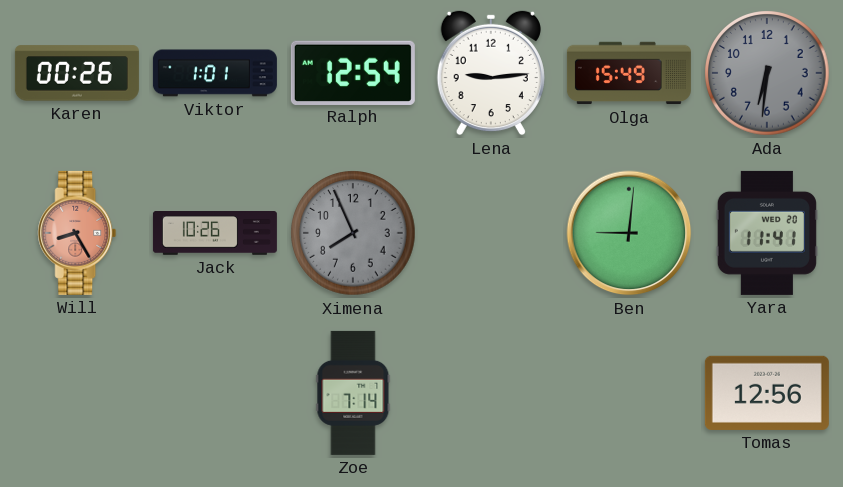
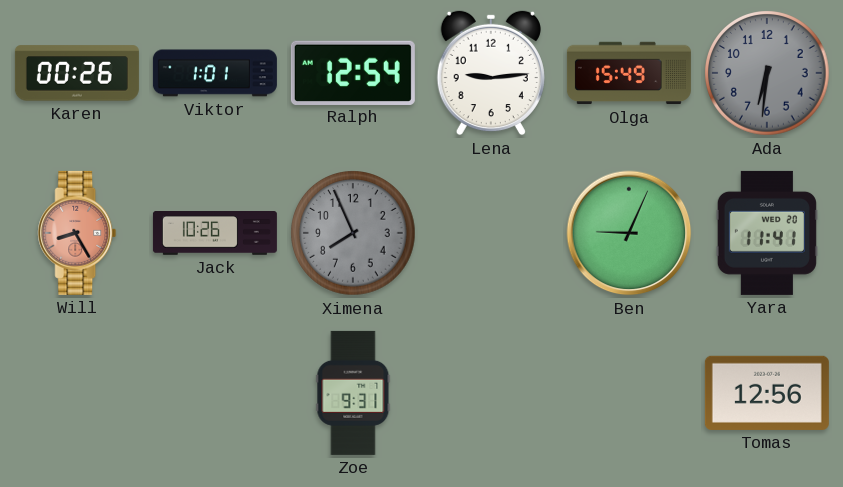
Ben: 9:01 -> 9:04
Zoe: 7:14 -> 9:31
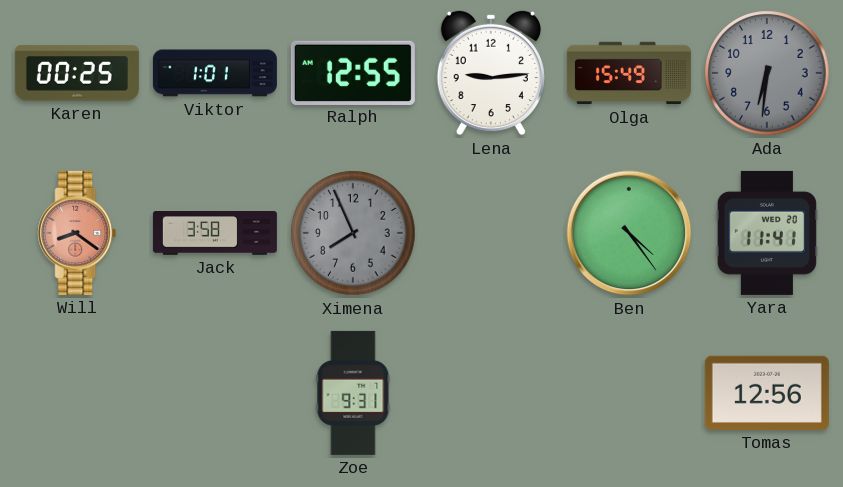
Karen: 00:26 -> 00:25
Ralph: 12:54 -> 12:55
Will: 8:25 -> 8:21
Jack: 10:26 -> 3:58
Ben: 9:04 -> 4:24
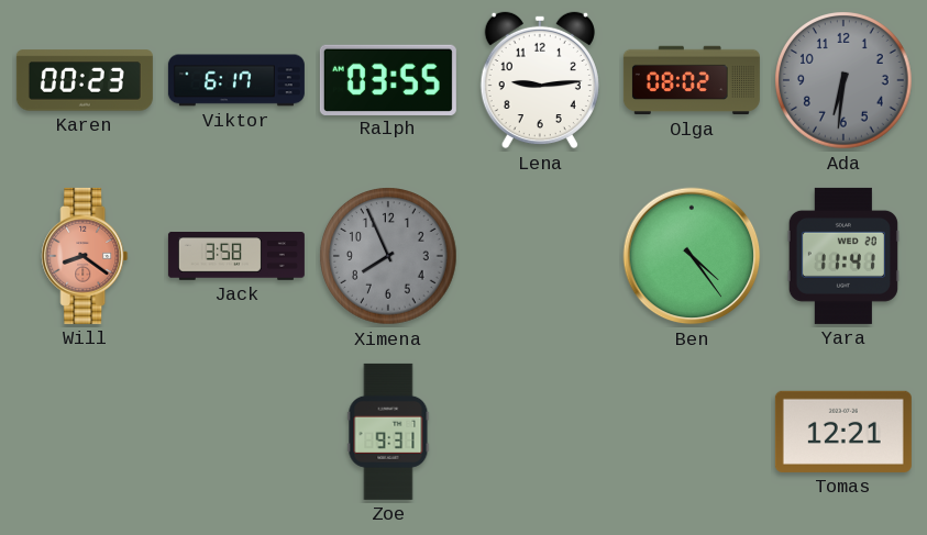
Karen: 00:25 -> 00:23
Viktor: 1:01 -> 6:17
Ralph: 12:55 -> 03:55
Olga: 15:49 -> 08:02
Tomas: 12:56 -> 12:21
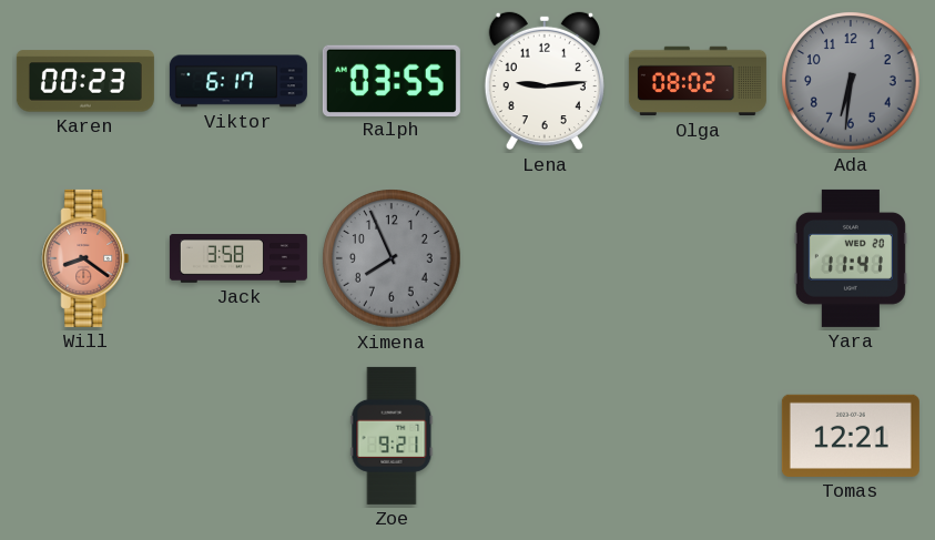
Ben: 4:24 -> none
Zoe: 9:31 -> 9:21
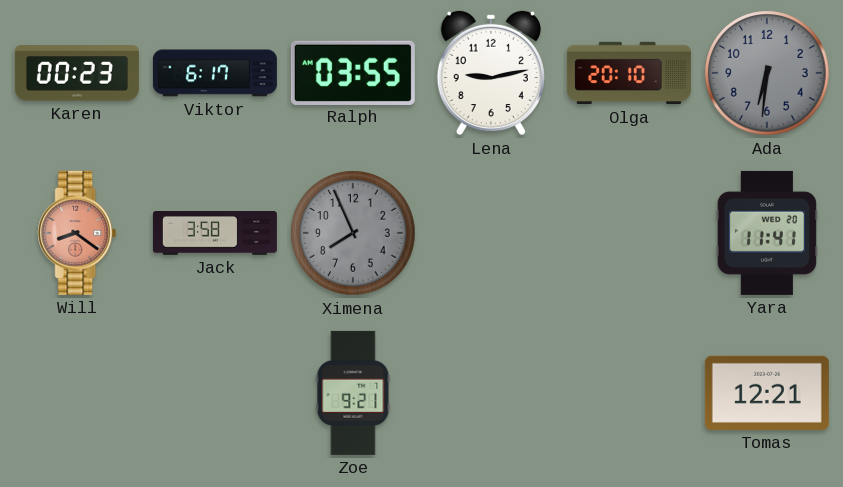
Lena: 9:14 -> 9:13
Olga: 08:02 -> 20:10
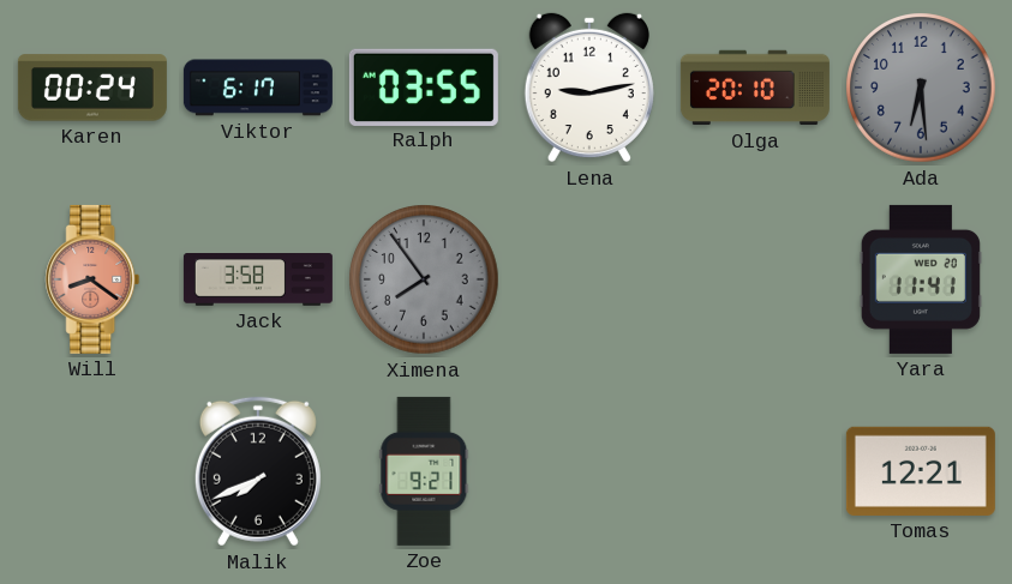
Karen: 00:23 -> 00:24
Ada: 6:31 -> 6:29
Ximena: 7:56 -> 7:54
Malik: none -> 7:41
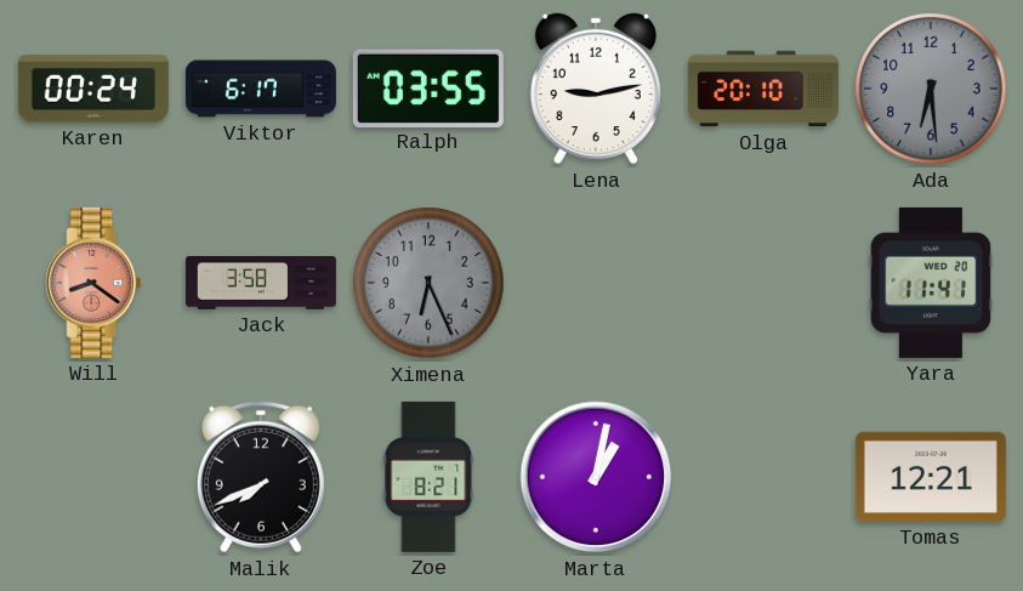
Ximena: 7:54 -> 6:26
Zoe: 9:21 -> 8:21
Marta: none -> 1:02
